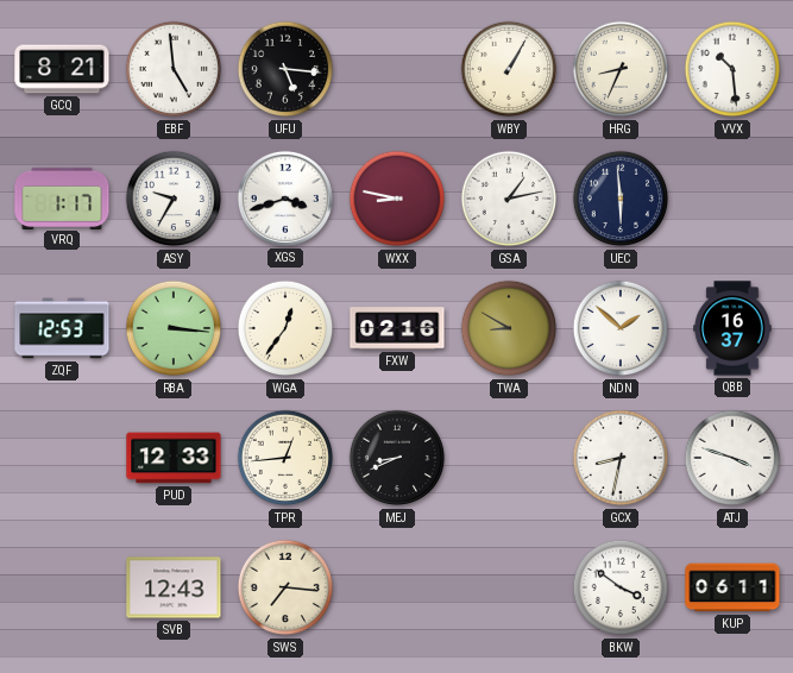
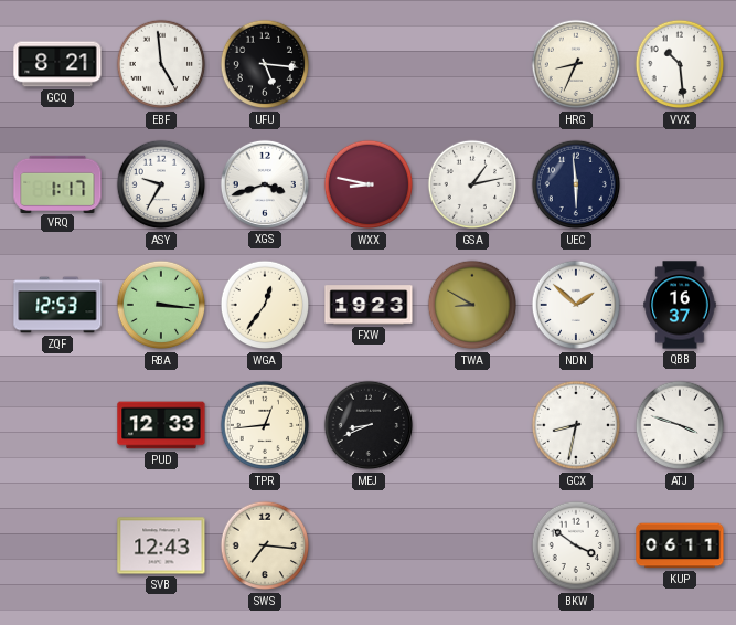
WBY: 1:05 -> none
FXW: 02:16 -> 19:23
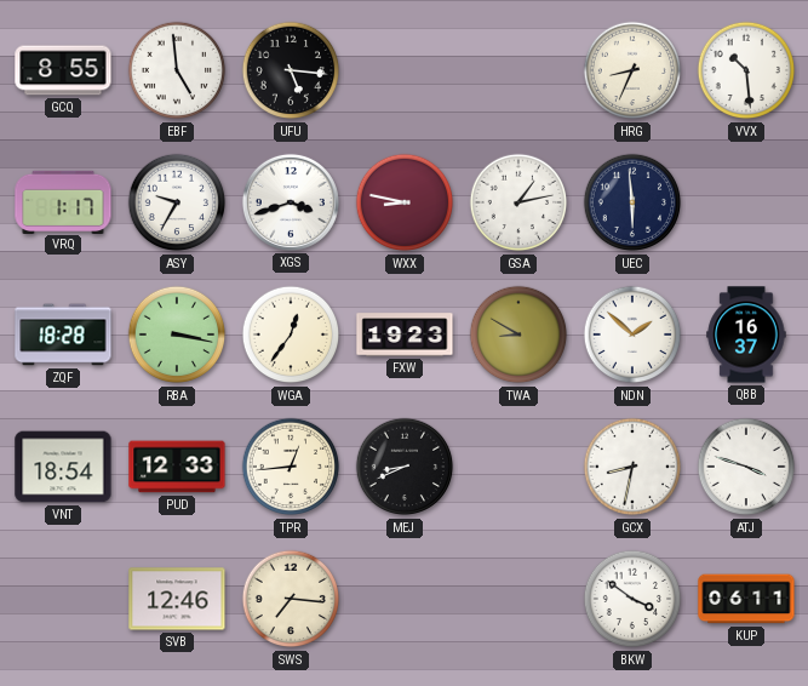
GCQ: 8:21 -> 8:55
ZQF: 12:53 -> 18:28
RBA: 3:16 -> 3:17
VNT: none -> 18:54
SVB: 12:43 -> 12:46
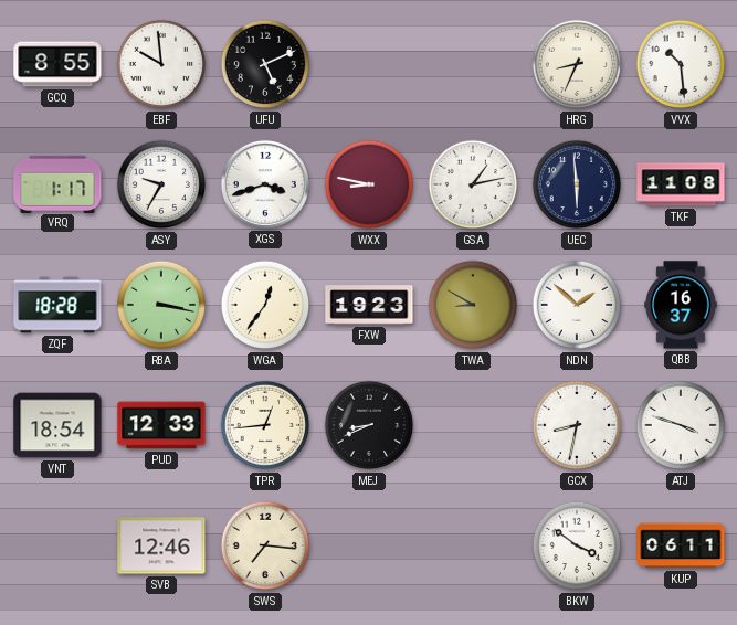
EBF: 4:59 -> 9:59
UFU: 5:16 -> 5:11
TKF: none -> 11:08
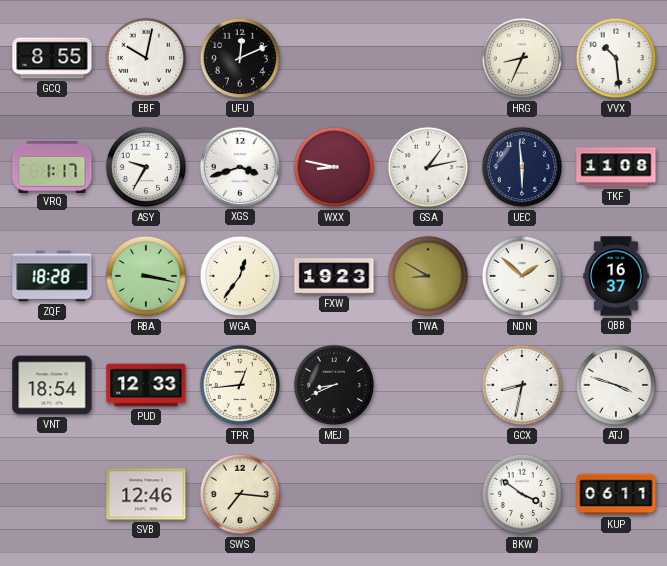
EBF: 9:59 -> 10:02
UFU: 5:11 -> 12:11
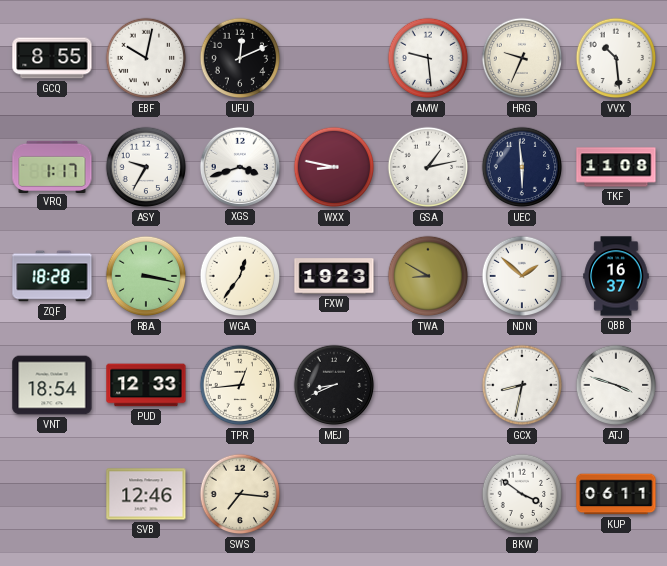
AMW: none -> 9:29
HRG: 8:34 -> 9:34
